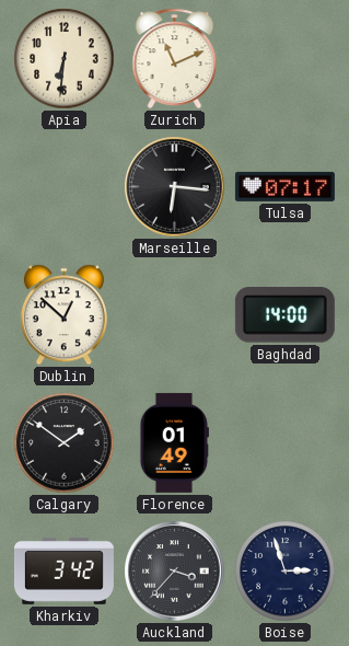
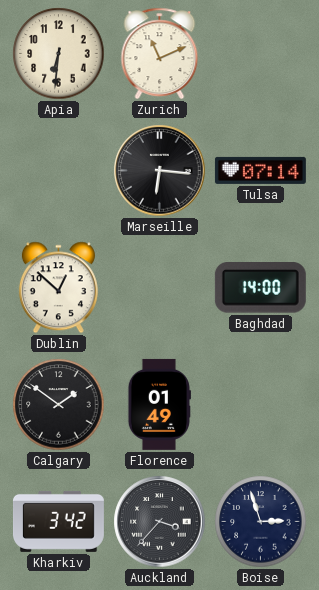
Tulsa: 07:17 -> 07:14
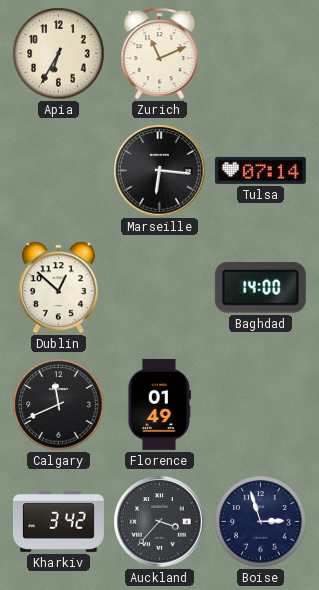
Apia: 6:31 -> 6:35
Calgary: 1:51 -> 11:41
